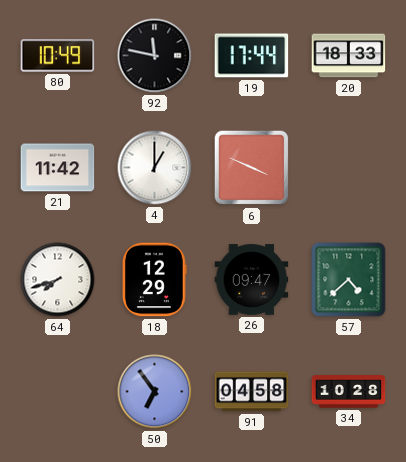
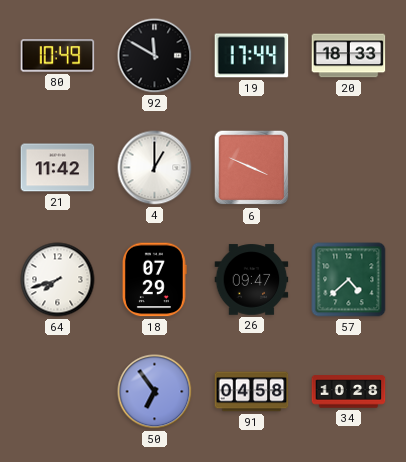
92: 11:47 -> 11:50
18: 12:29 -> 07:29
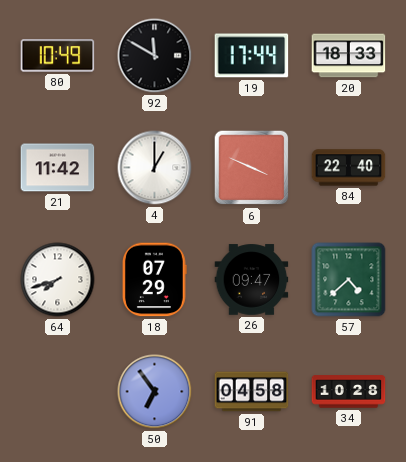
84: none -> 22:40
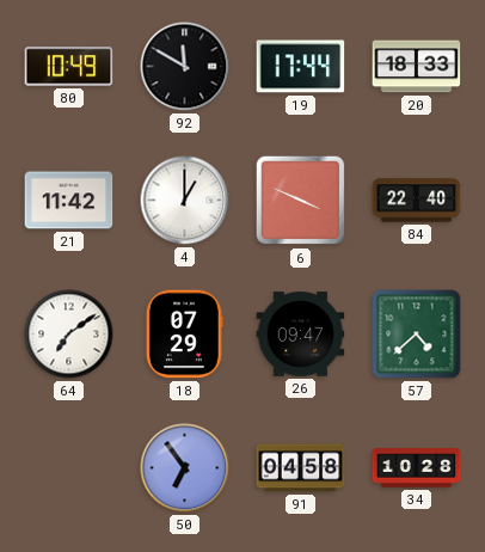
64: 7:42 -> 7:09
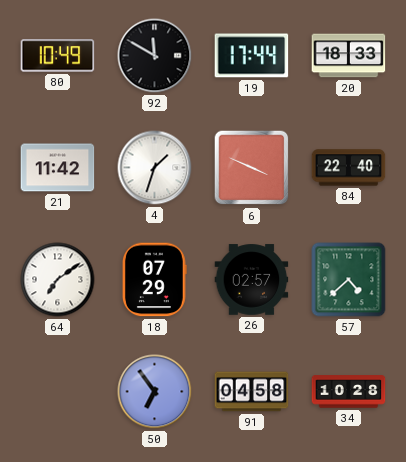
4: 1:00 -> 1:33
26: 09:47 -> 02:57
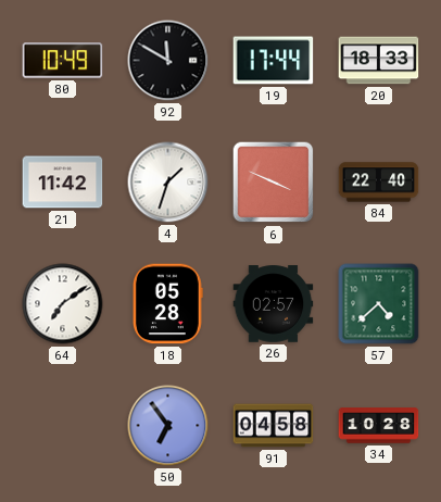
18: 07:29 -> 05:28
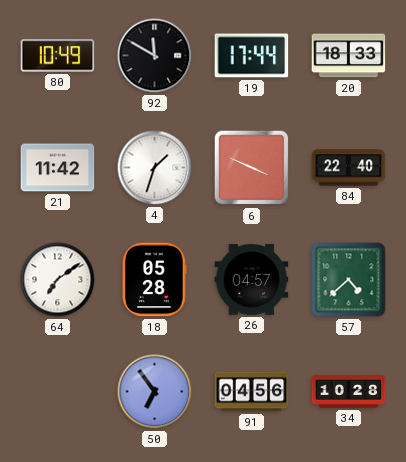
26: 02:57 -> 04:57
91: 04:58 -> 04:56
